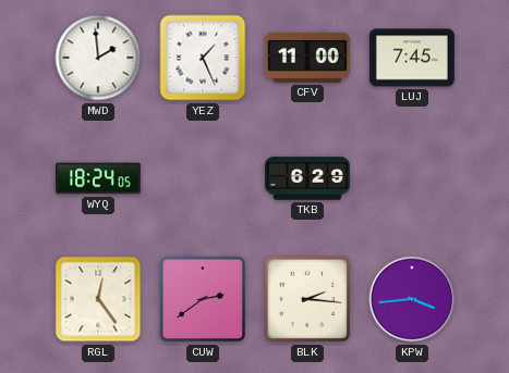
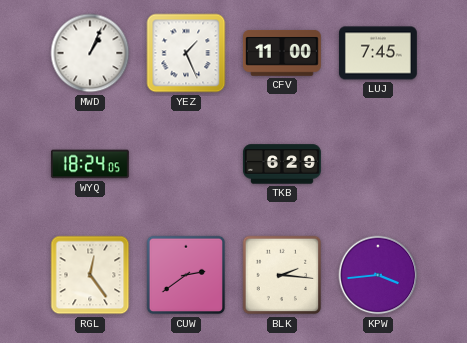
MWD: 1:59 -> 1:04
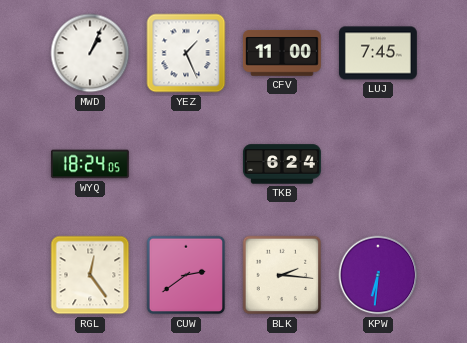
TKB: 6:29 -> 6:24
KPW: 3:44 -> 6:31
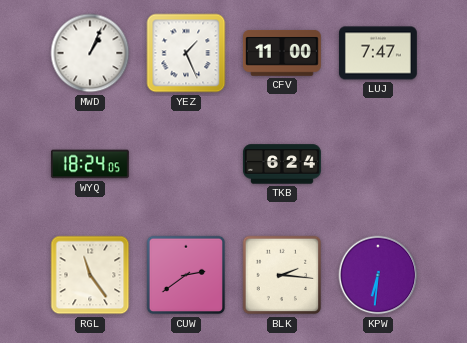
LUJ: 7:45 -> 7:47
RGL: 12:24 -> 11:24
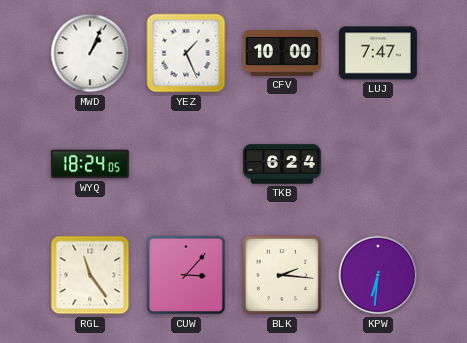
CFV: 11:00 -> 10:00
CUW: 2:39 -> 3:07
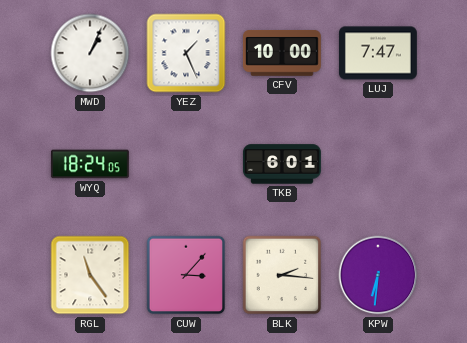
TKB: 6:24 -> 6:01
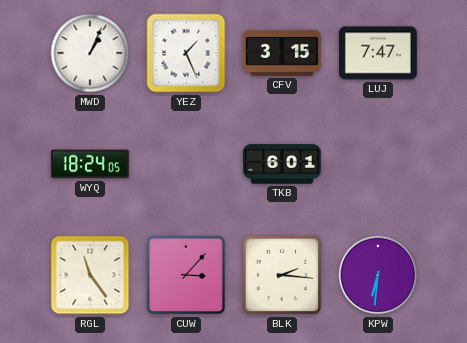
CFV: 10:00 -> 3:15
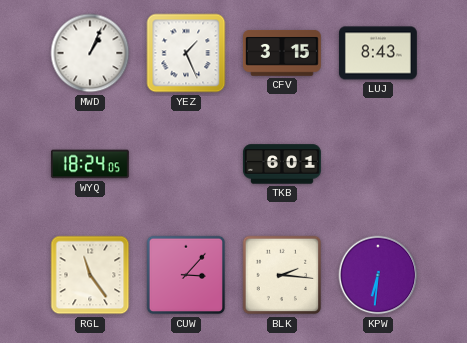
LUJ: 7:47 -> 8:43
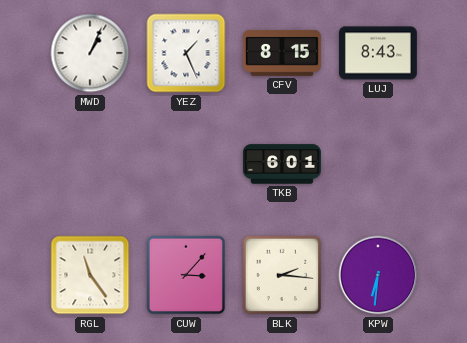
CFV: 3:15 -> 8:15
WYQ: 18:24 -> none
